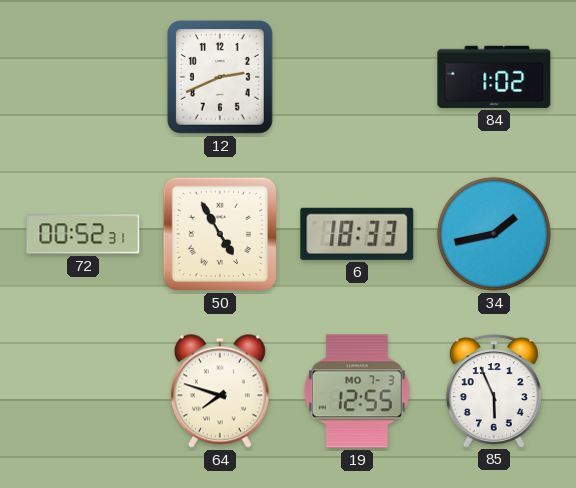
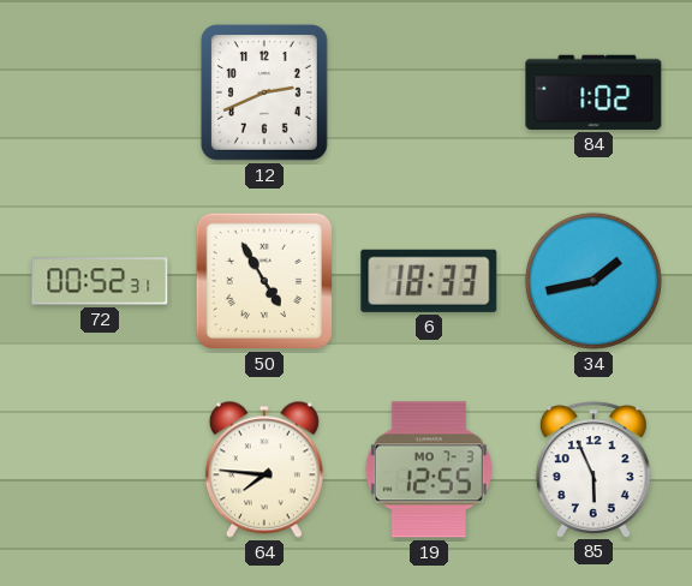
64: 7:48 -> 7:46
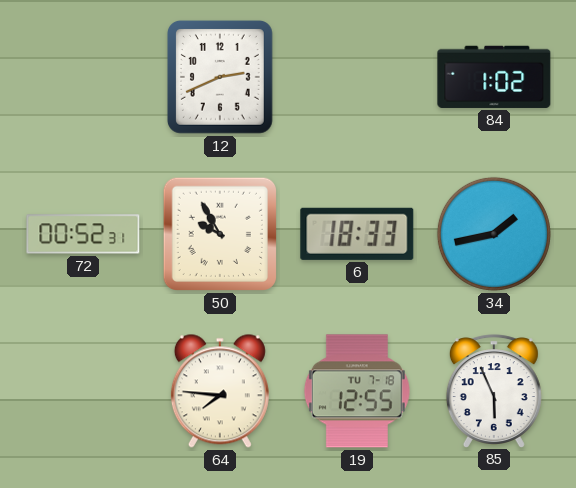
50: 4:55 -> 9:55
19 date: MO 7-3 -> TU 7-18
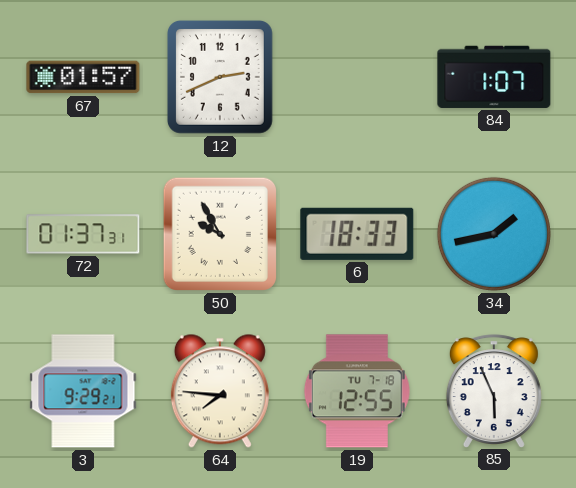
67: none -> 01:57
84: 1:02 -> 1:07
72: 00:52 -> 01:37
3: none -> 9:29
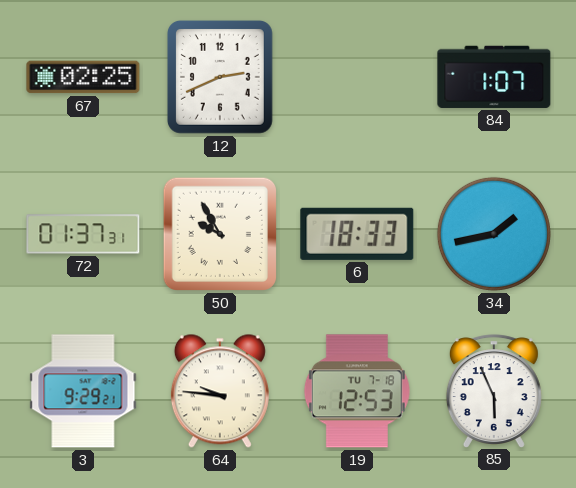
67: 01:57 -> 02:25
64: 7:46 -> 9:46
19: 12:55 -> 12:53
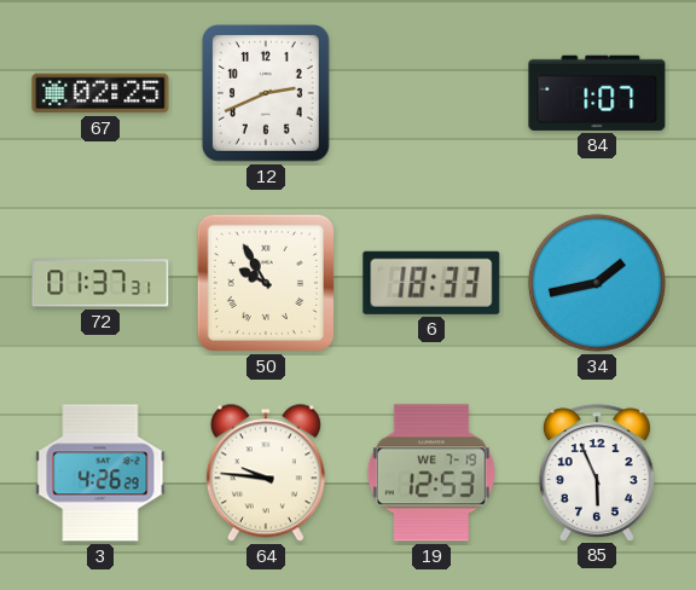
3: 9:29 -> 4:26
19 date: TU 7-18 -> WE 7-19
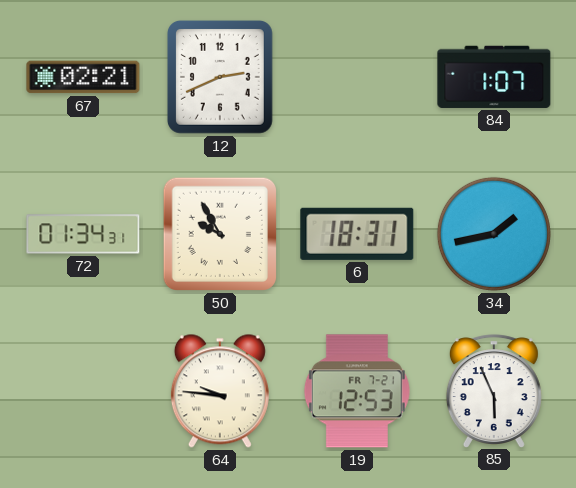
67: 02:25 -> 02:21
72: 01:37 -> 01:34
6: 18:33 -> 18:31
3: 4:26 -> none
19 date: WE 7-19 -> FR 7-21
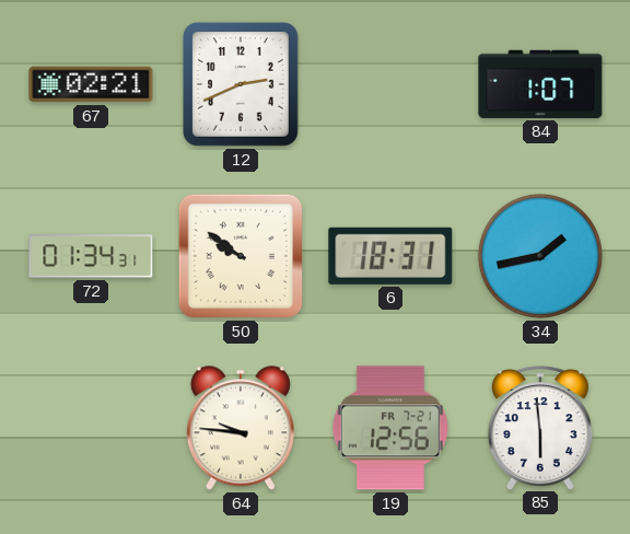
50: 9:55 -> 9:51
19: 12:53 -> 12:56
85: 5:56 -> 5:59
